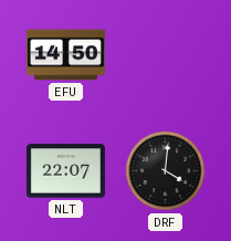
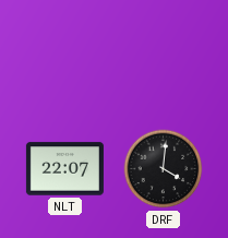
EFU: 14:50 -> none
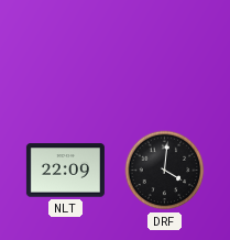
NLT: 22:07 -> 22:09
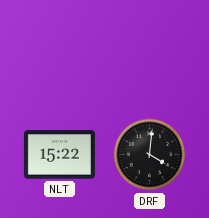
NLT: 22:09 -> 15:22
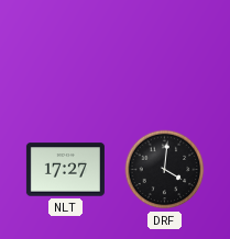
NLT: 15:22 -> 17:27
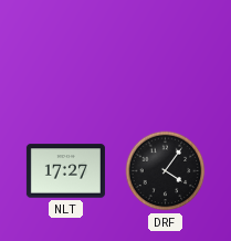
DRF: 4:01 -> 4:06
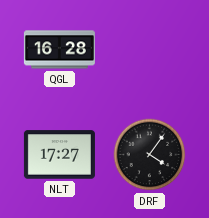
QGL: none -> 16:28
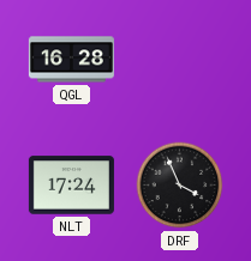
NLT: 17:27 -> 17:24
DRF: 4:06 -> 3:56
